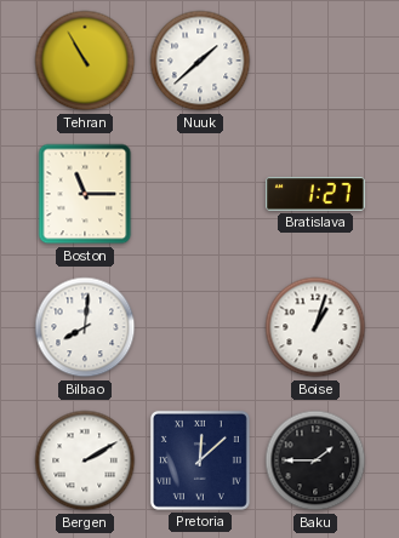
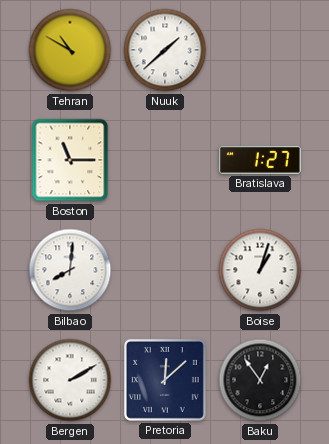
Tehran: 10:55 -> 10:50
Baku: 1:45 -> 12:54
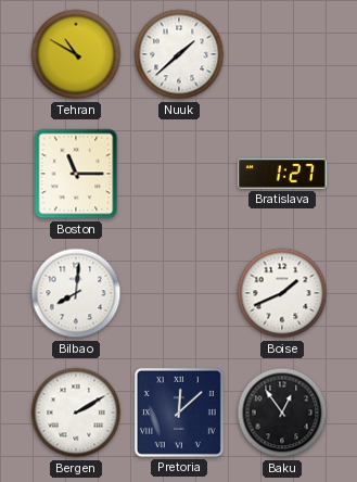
Boise: 1:03 -> 1:41
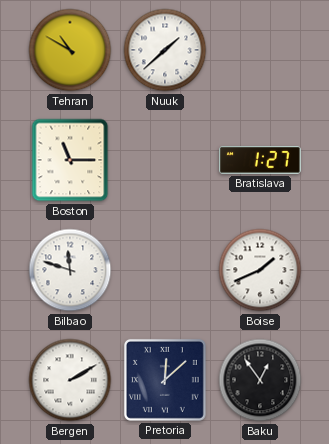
Bilbao: 8:01 -> 11:48
